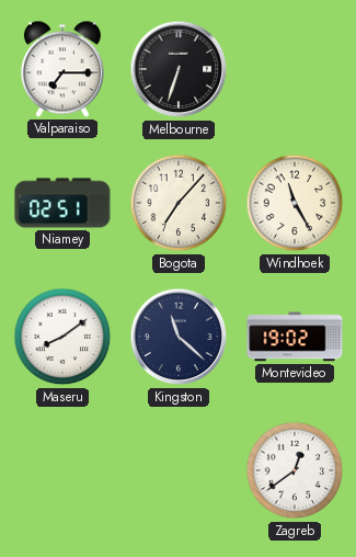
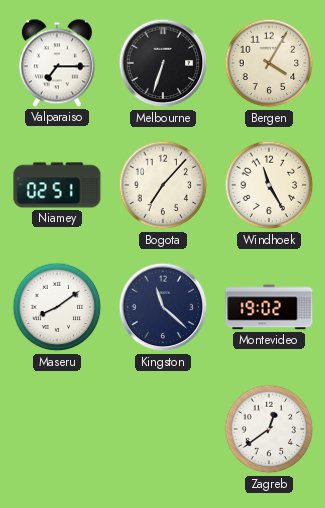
Bergen: none -> 4:05
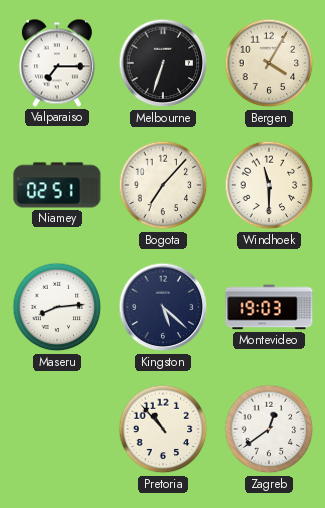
Windhoek: 11:25 -> 11:30
Maseru: 8:09 -> 8:14
Kingston: 11:22 -> 5:22
Montevideo: 19:02 -> 19:03
Pretoria: none -> 10:53
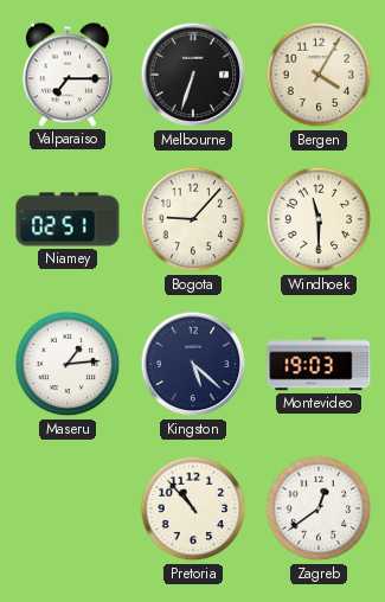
Bogota: 7:07 -> 9:07
Maseru: 8:14 -> 1:14
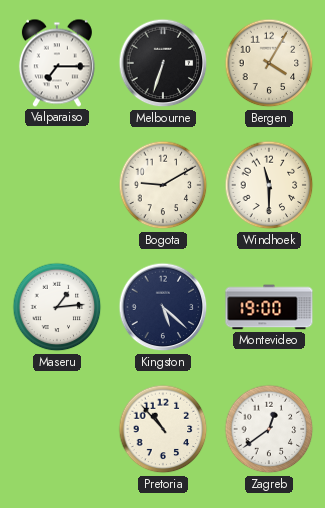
Niamey: 02:51 -> none
Bogota: 9:07 -> 9:10
Montevideo: 19:03 -> 19:00
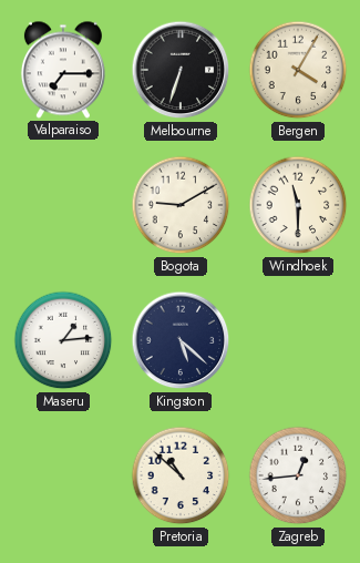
Montevideo: 19:00 -> none
Pretoria: 10:53 -> 10:52
Zagreb: 12:39 -> 12:44
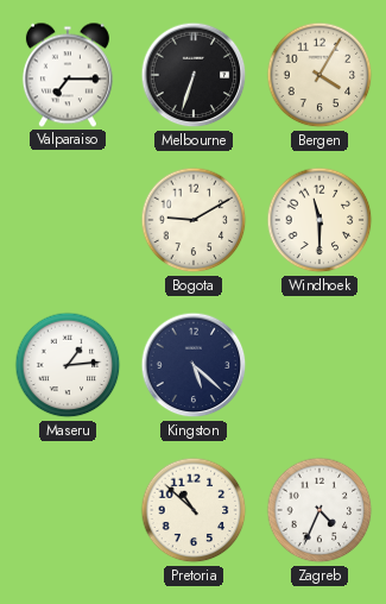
Zagreb: 12:44 -> 4:34
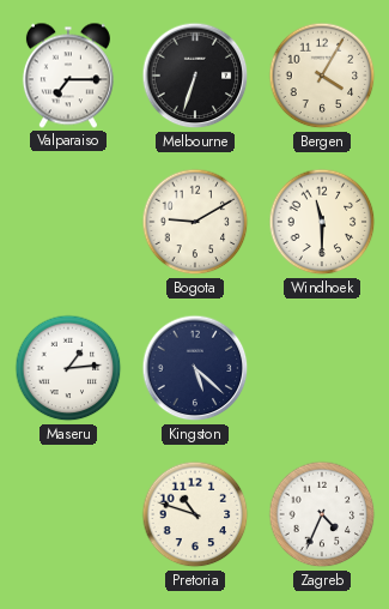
Pretoria: 10:52 -> 10:48
